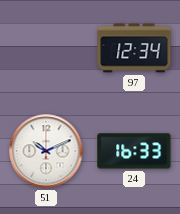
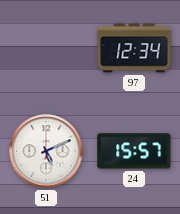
51: 10:11 -> 5:11
24: 16:33 -> 15:57
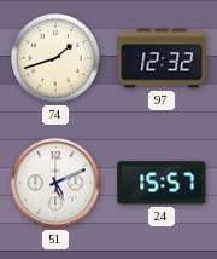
74: none -> 1:42
97: 12:34 -> 12:32
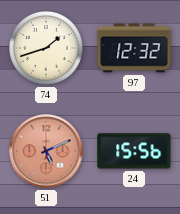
51 dial: white -> salmon
24: 15:57 -> 15:56
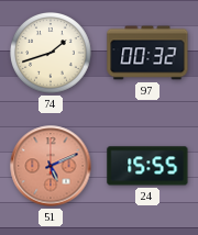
97: 12:32 -> 00:32
24: 15:56 -> 15:55
